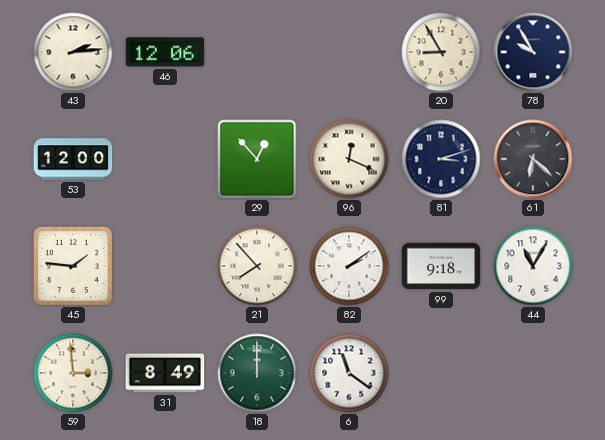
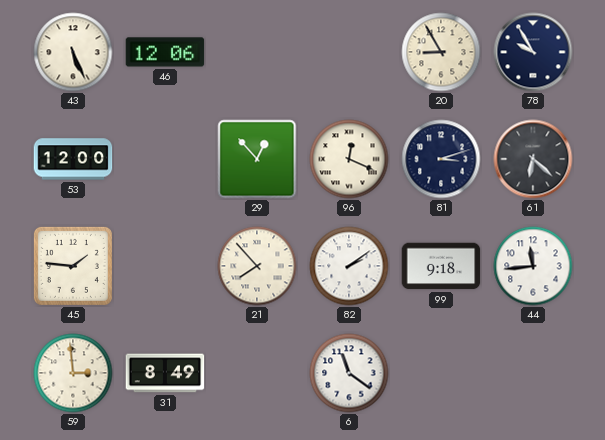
43: 2:14 -> 5:26
44: 11:05 -> 11:44
18: 12:00 -> none
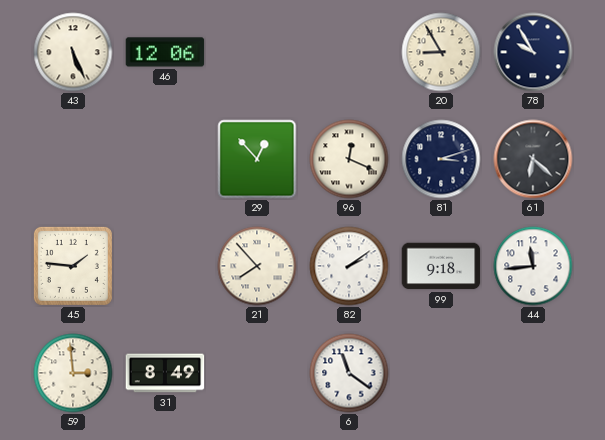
53: 12:00 -> none
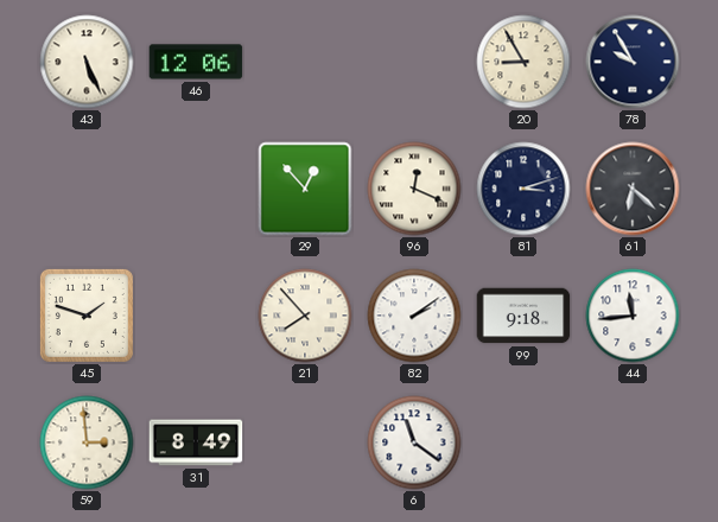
45: 1:46 -> 1:48
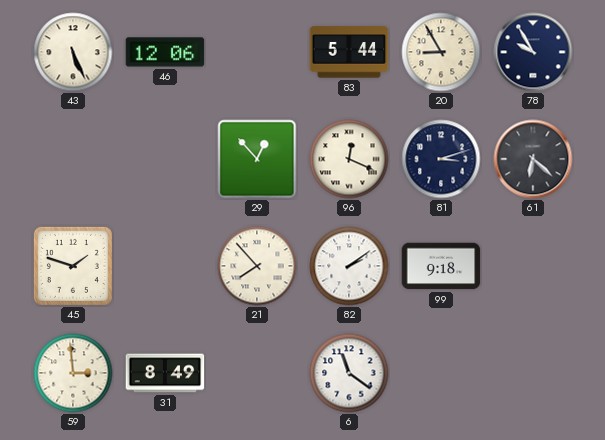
83: none -> 5:44
44: 11:44 -> none
